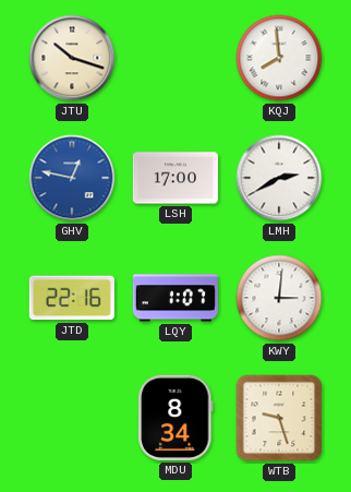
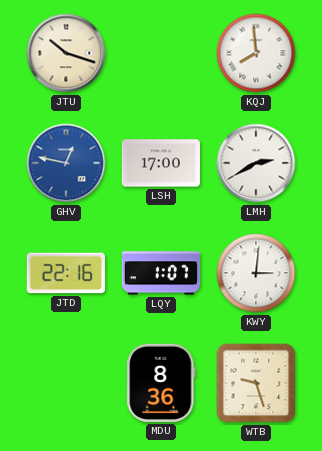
MDU: 8:34 -> 8:36
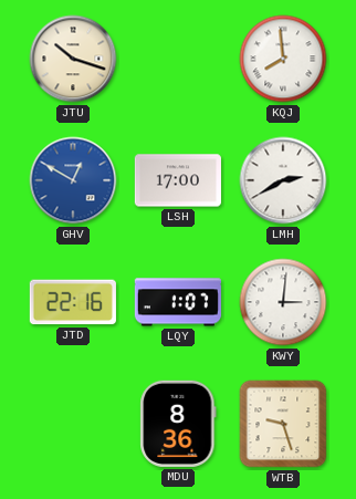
GHV: 12:47 -> 12:50
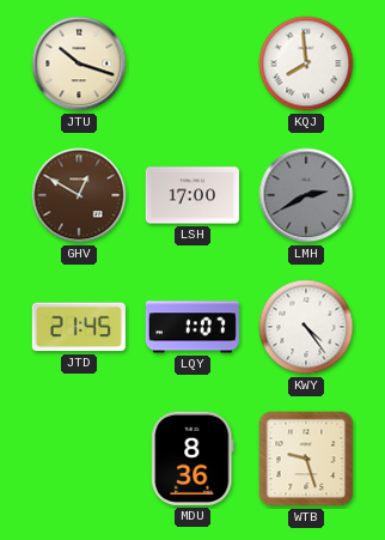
GHV dial: blue -> brown
LMH dial: white -> grey
JTD: 22:16 -> 21:45
KWY: 3:01 -> 4:24
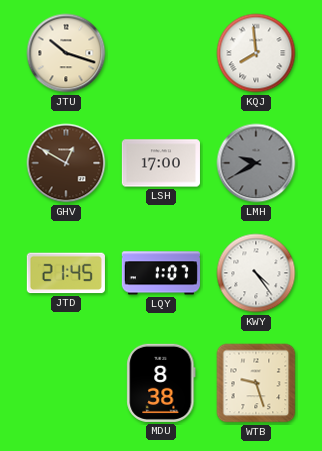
LMH: 2:40 -> 9:40
MDU: 8:36 -> 8:38
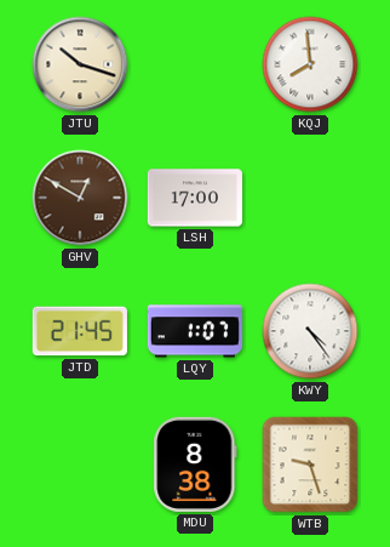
LMH: 9:40 -> none
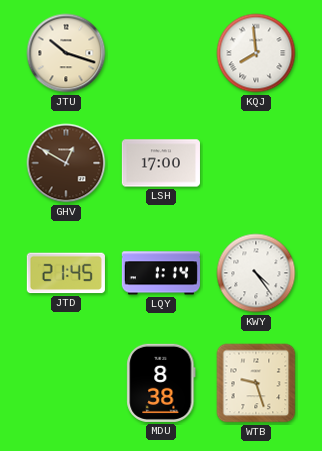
LQY: 1:07 -> 1:14
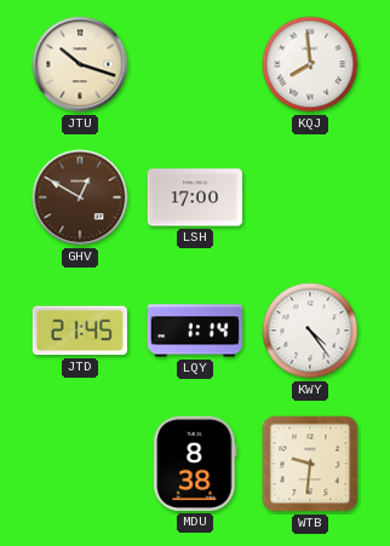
WTB: 9:27 -> 9:31
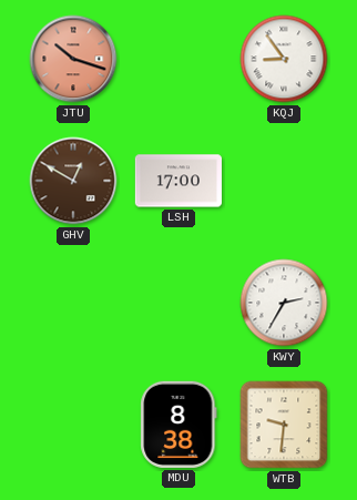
JTU dial: cream -> salmon
KQJ: 7:59 -> 8:54
JTD: 21:45 -> none
LQY: 1:14 -> none
KWY: 4:24 -> 2:35
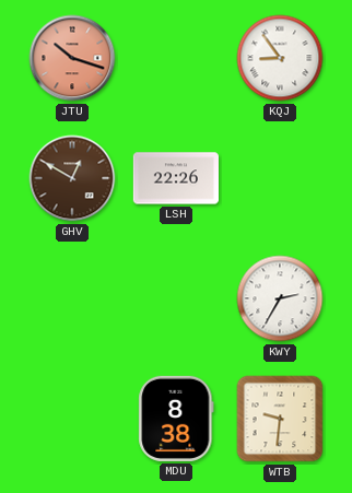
LSH: 17:00 -> 22:26
